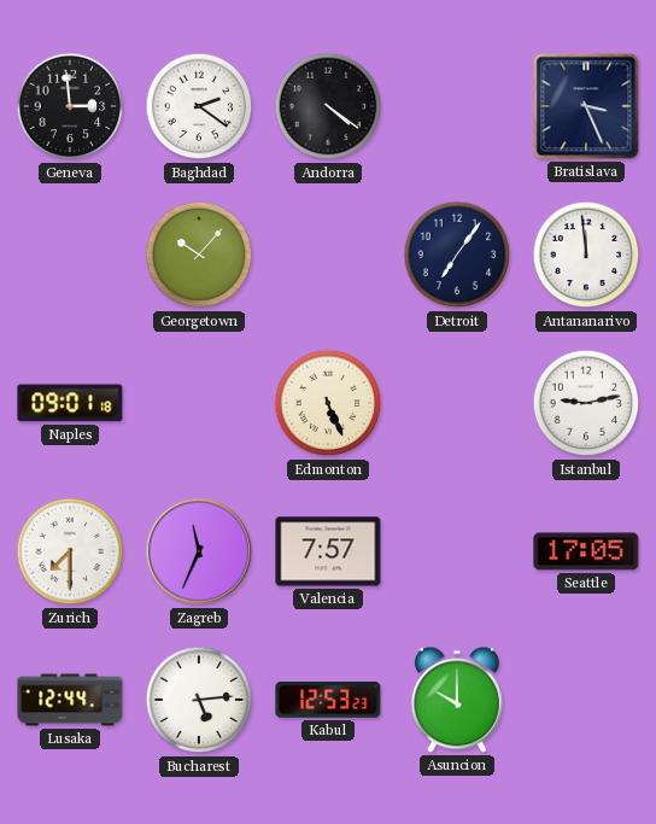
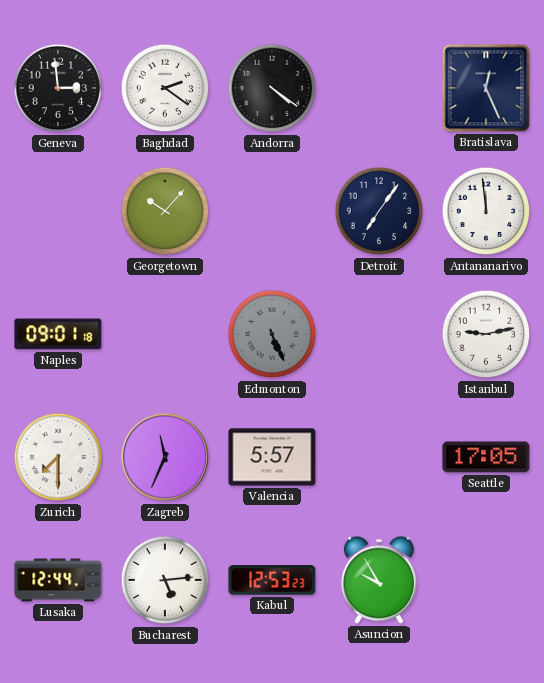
Bratislava: 3:26 -> 12:26
Edmonton dial: cream -> grey
Valencia: 7:57 -> 5:57
Asuncion: 10:00 -> 9:55
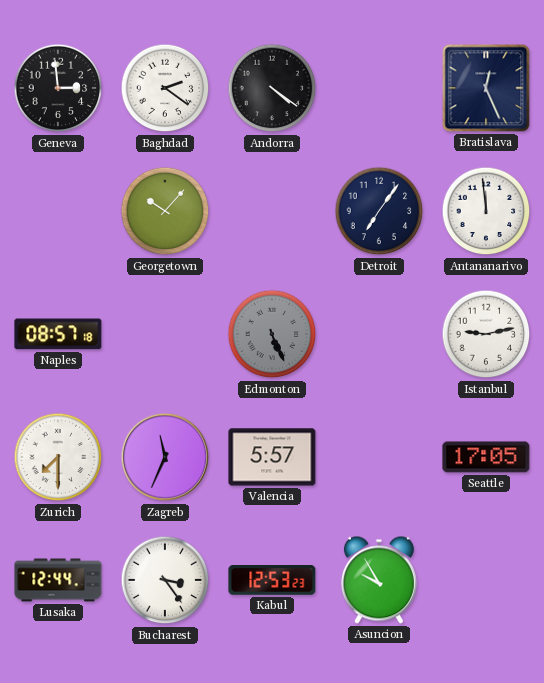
Naples: 09:01 -> 08:57
Bucharest: 5:14 -> 3:24
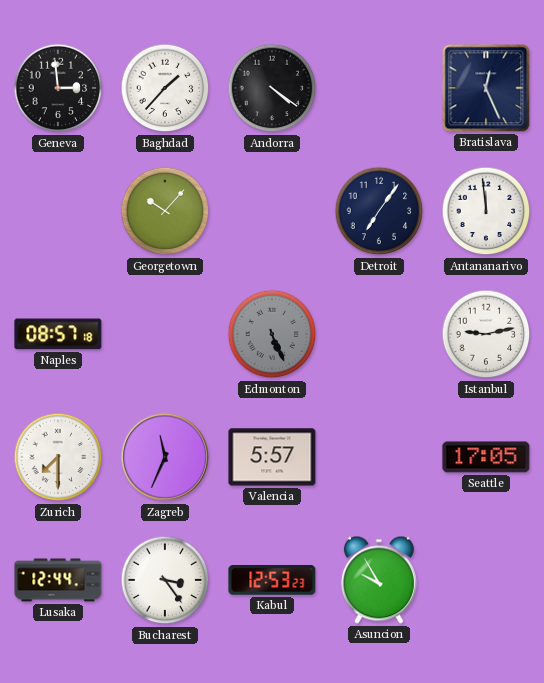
Baghdad: 2:21 -> 1:37
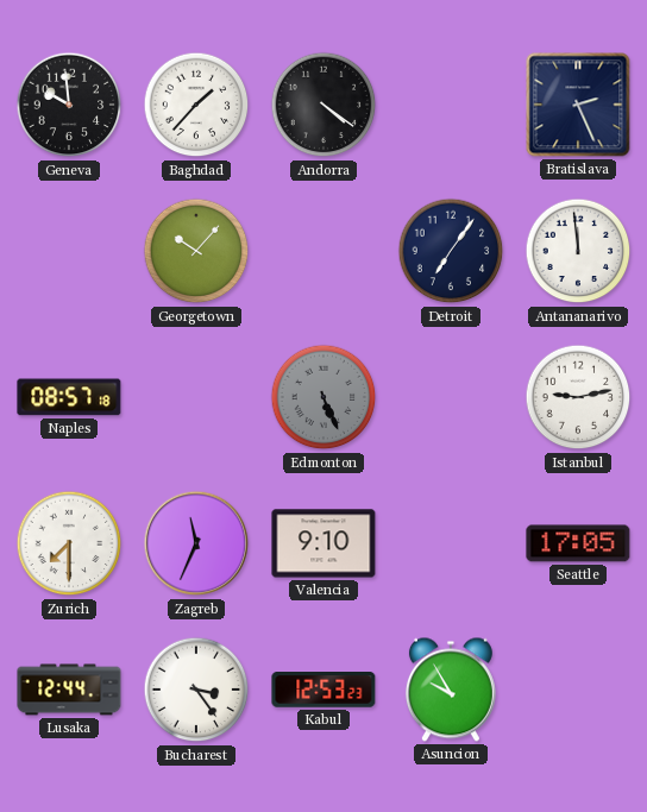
Geneva: 2:59 -> 9:59
Bratislava: 12:26 -> 2:26
Valencia: 5:57 -> 9:10
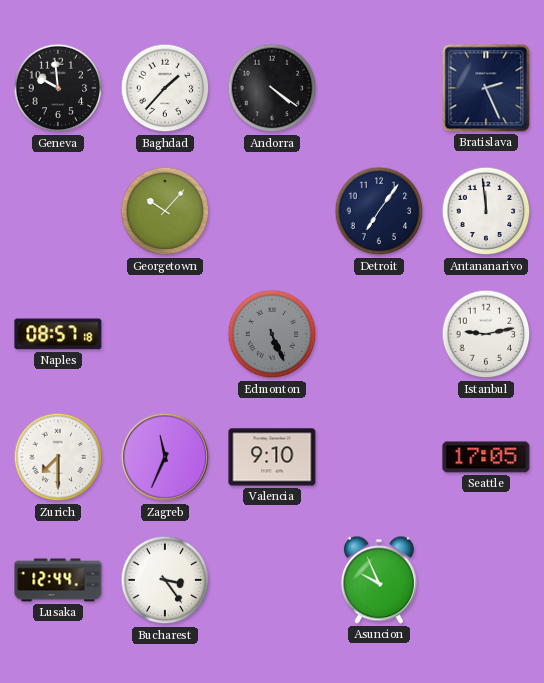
Kabul: 12:53 -> none
Asuncion: 9:55 -> 9:56
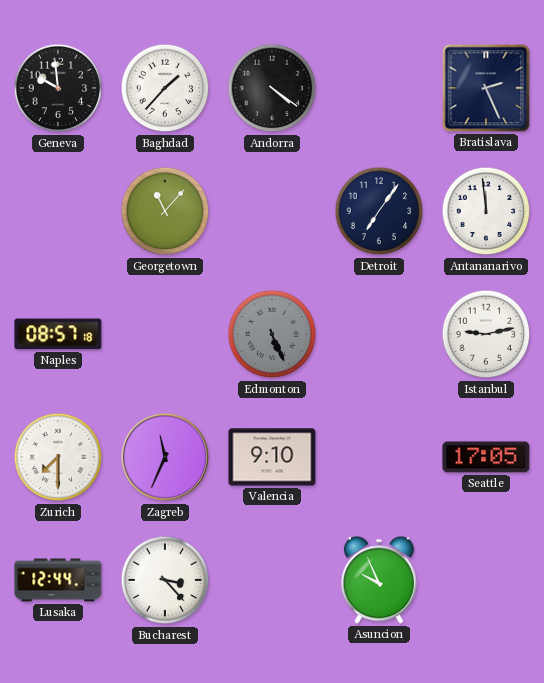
Georgetown: 10:07 -> 11:07
Bucharest: 3:24 -> 3:23
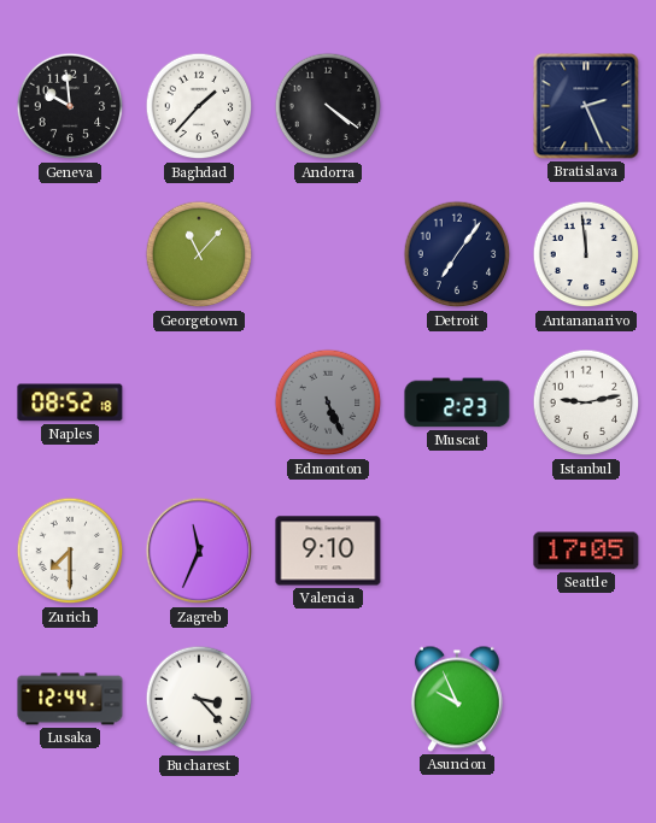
Naples: 08:57 -> 08:52
Muscat: none -> 2:23
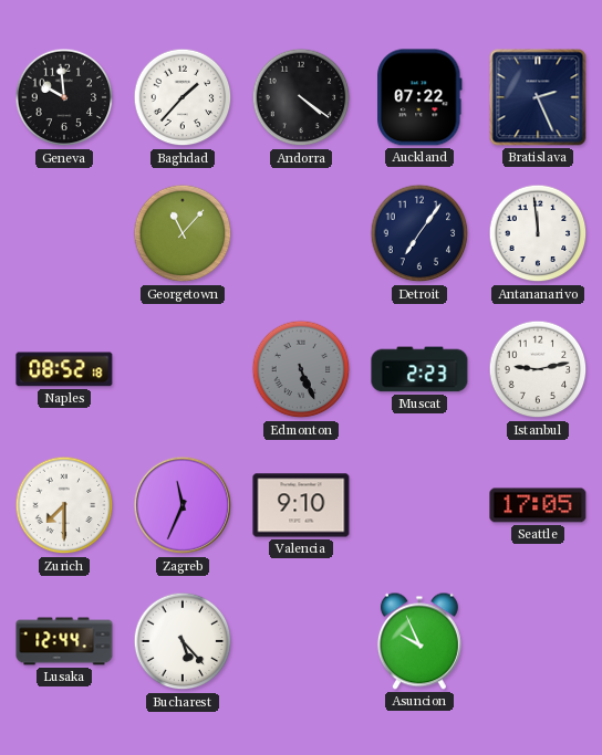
Auckland: none -> 07:22
Bucharest: 3:23 -> 5:23
